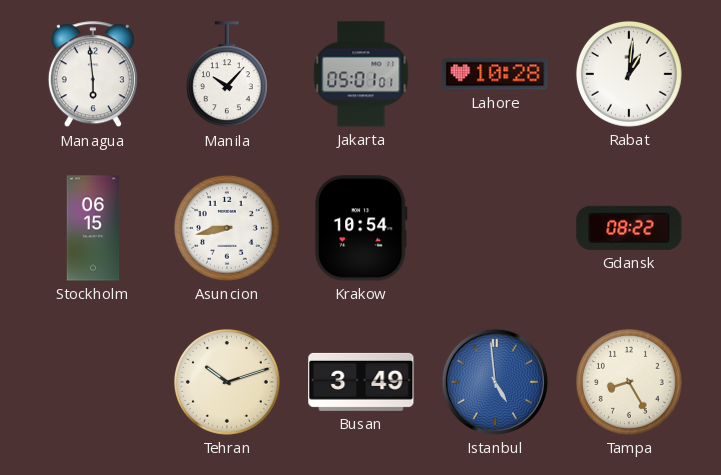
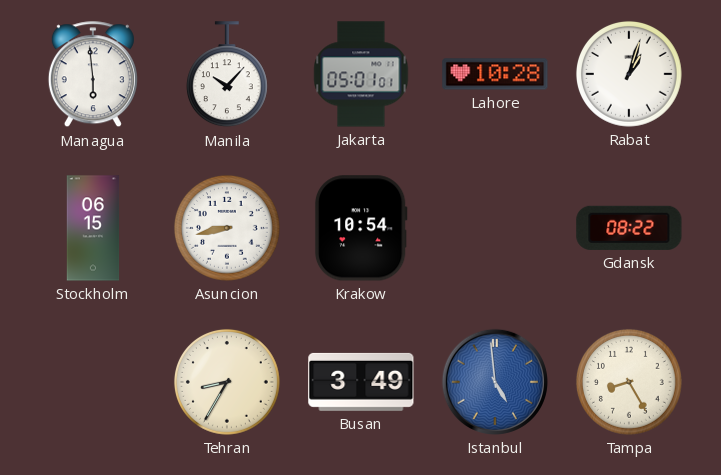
Rabat: 1:01 -> 1:03
Tehran: 10:12 -> 8:35
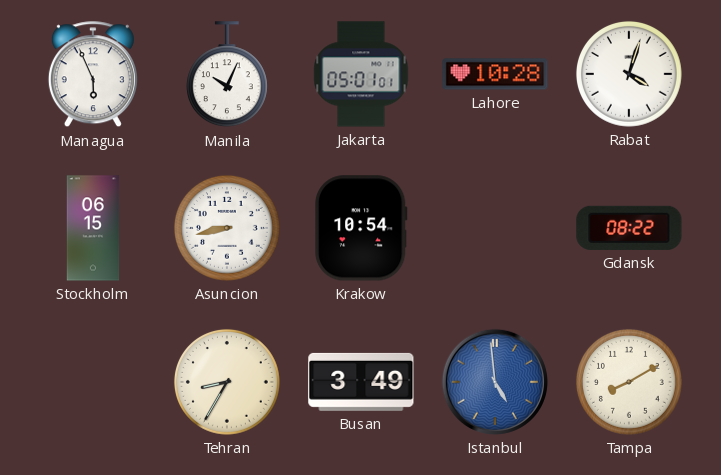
Managua: 5:59 -> 5:56
Manila: 10:07 -> 10:04
Rabat: 1:03 -> 4:03
Tampa: 8:25 -> 8:10
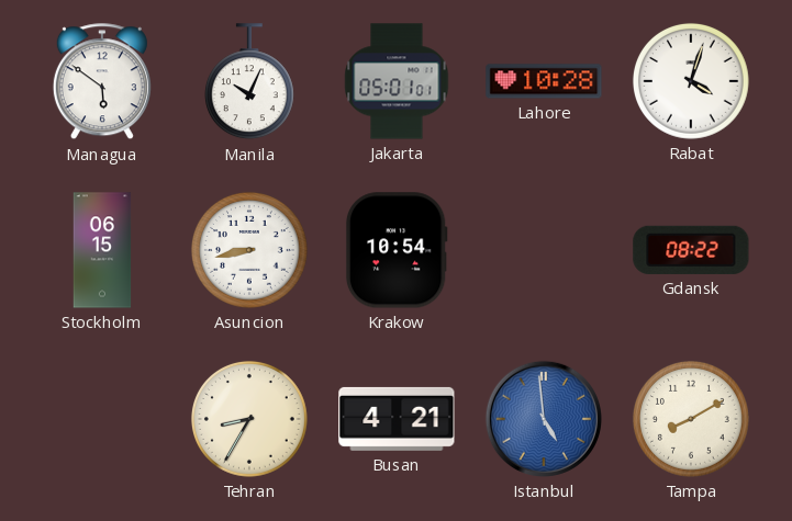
Managua: 5:56 -> 5:51
Busan: 3:49 -> 4:21
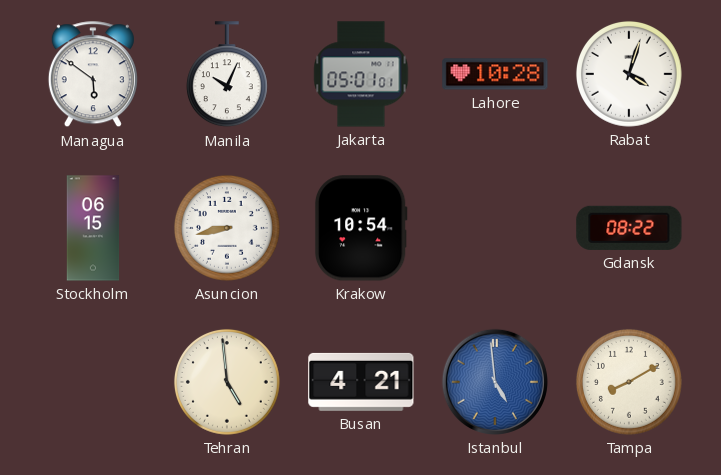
Tehran: 8:35 -> 4:59
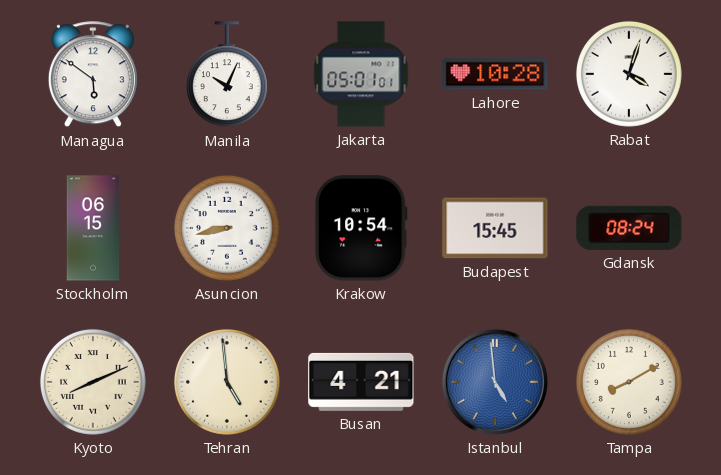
Budapest: none -> 15:45
Gdansk: 08:22 -> 08:24
Kyoto: none -> 8:11
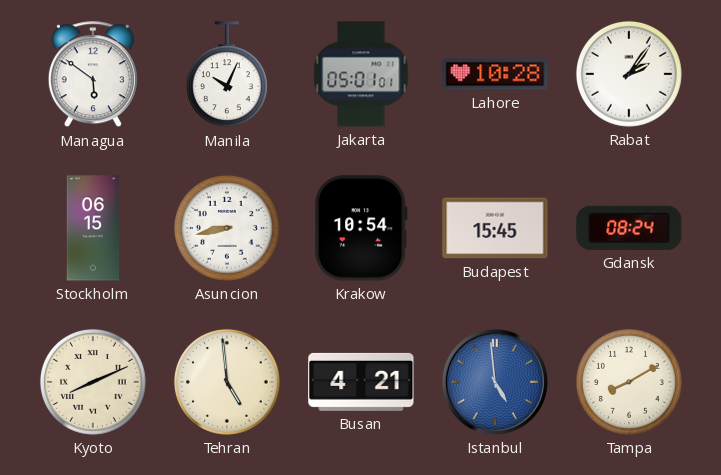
Rabat: 4:03 -> 2:06
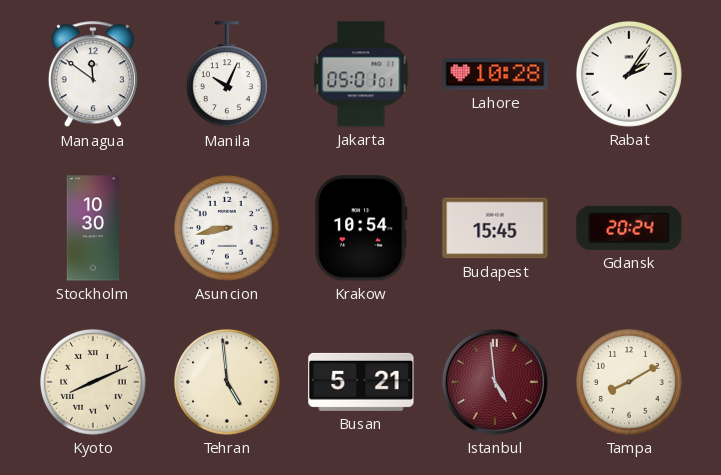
Managua: 5:51 -> 11:51
Stockholm: 06:15 -> 10:30
Gdansk: 08:24 -> 20:24
Busan: 4:21 -> 5:21
Istanbul dial: blue -> burgundy
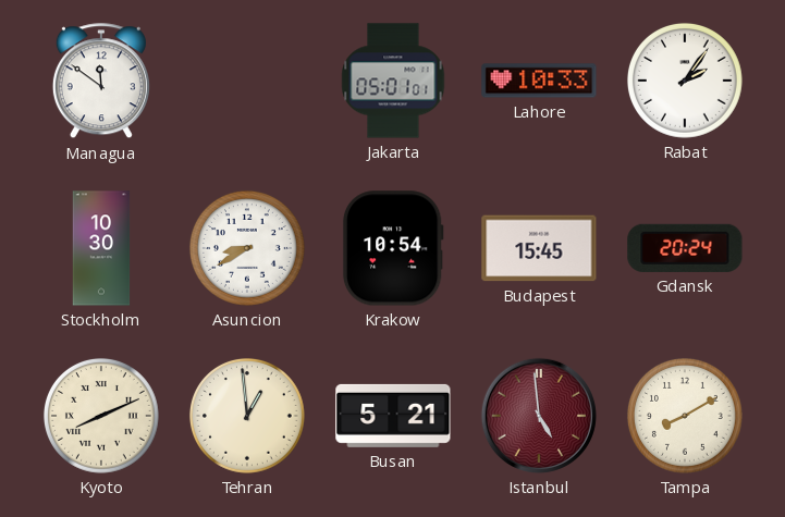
Manila: 10:04 -> none
Lahore: 10:28 -> 10:33
Asuncion: 8:43 -> 8:40
Tehran: 4:59 -> 12:59
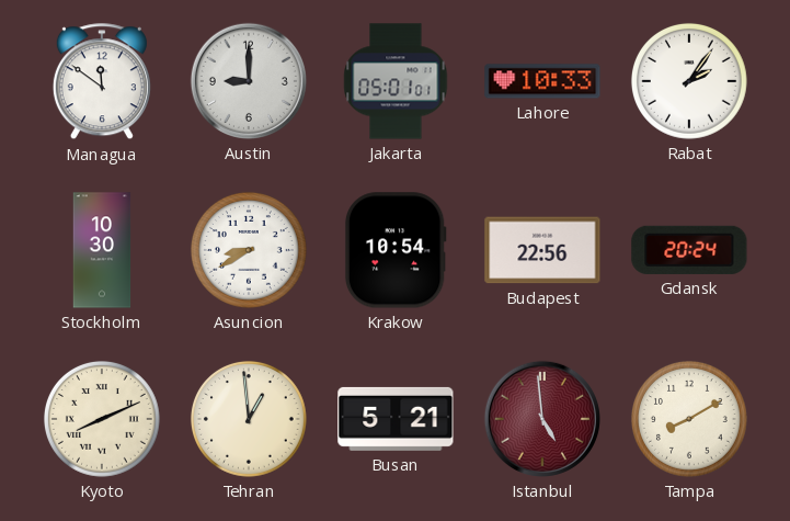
Austin: none -> 9:00
Budapest: 15:45 -> 22:56
